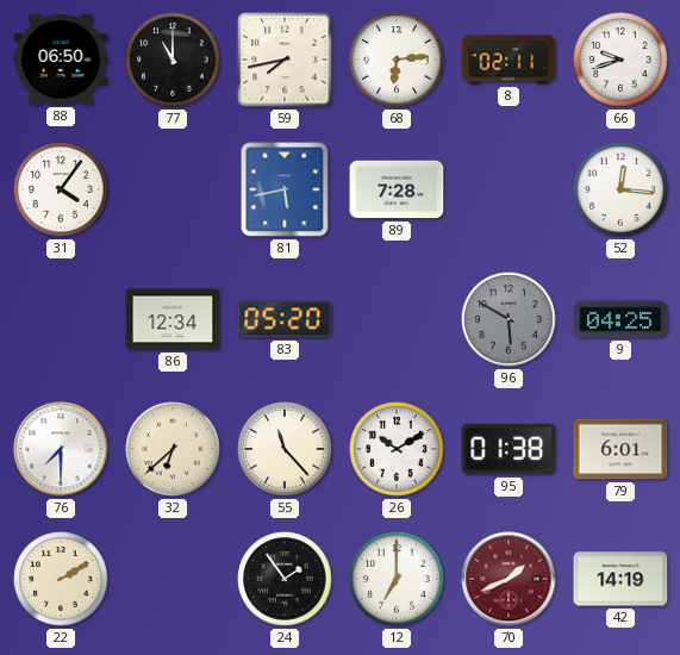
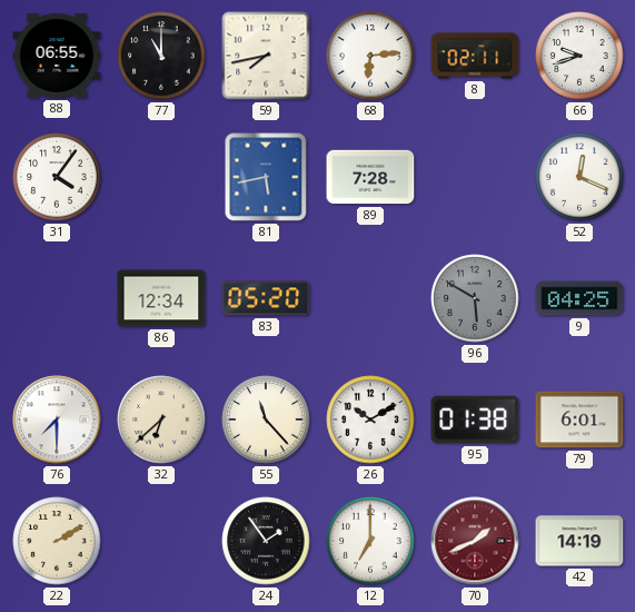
88: 06:50 -> 06:55
52: 12:16 -> 12:19
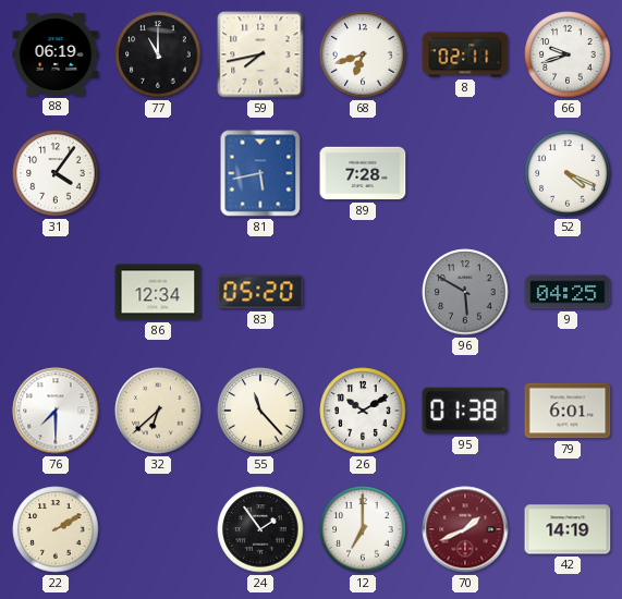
88: 06:55 -> 06:19
68: 6:14 -> 6:42
52: 12:19 -> 4:19
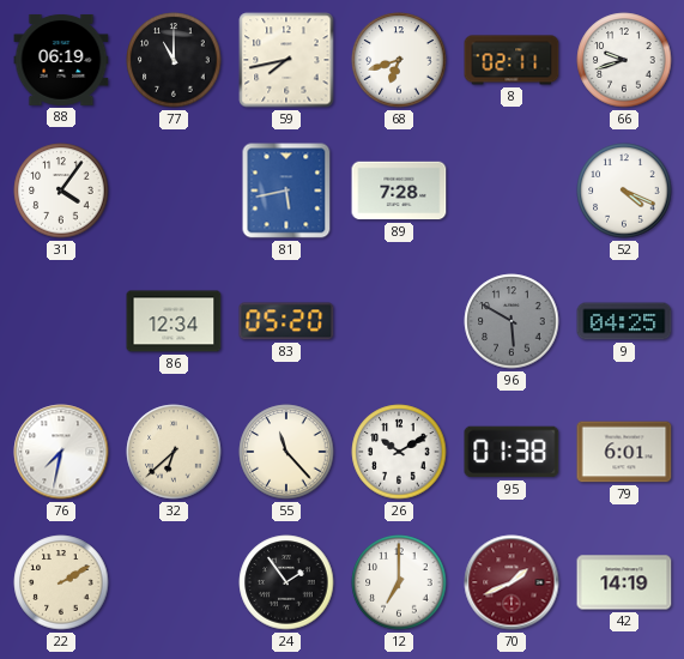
76: 7:30 -> 7:32
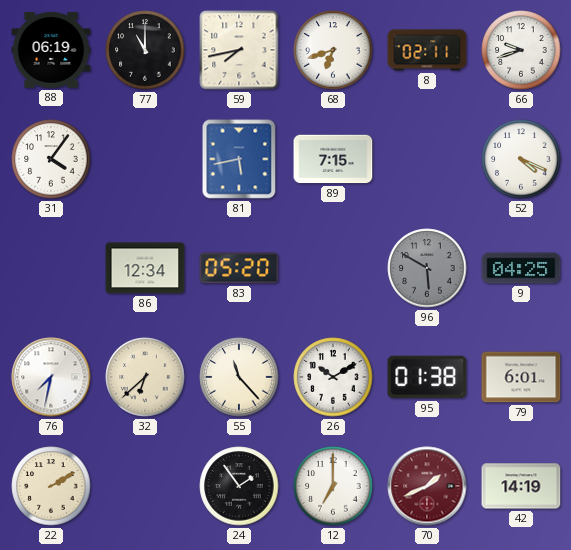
89: 7:28 -> 7:15
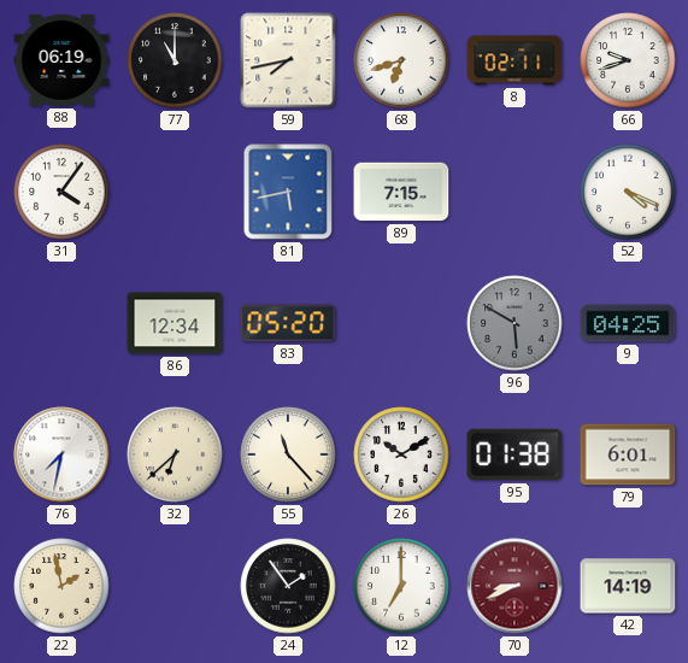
22: 2:10 -> 1:58
70: 1:41 -> 8:41
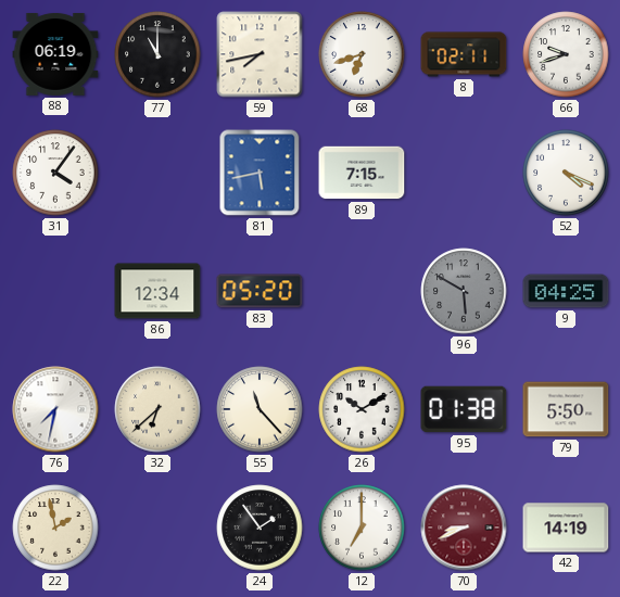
79: 6:01 -> 5:50
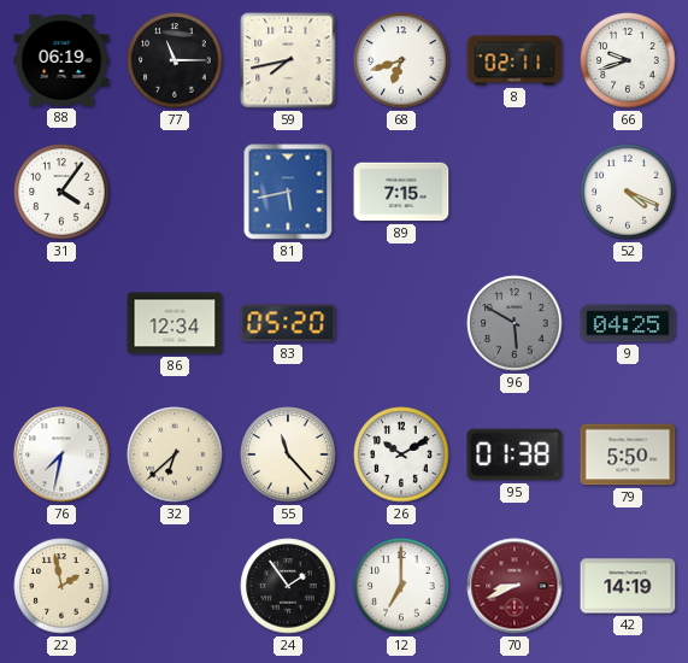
77: 11:00 -> 11:15
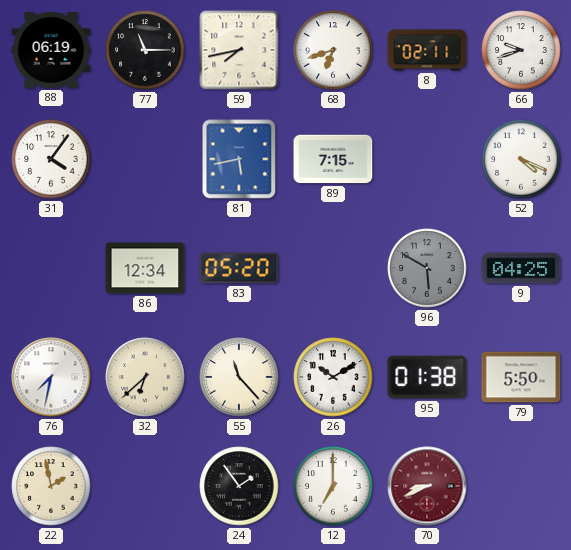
42: 14:19 -> none
